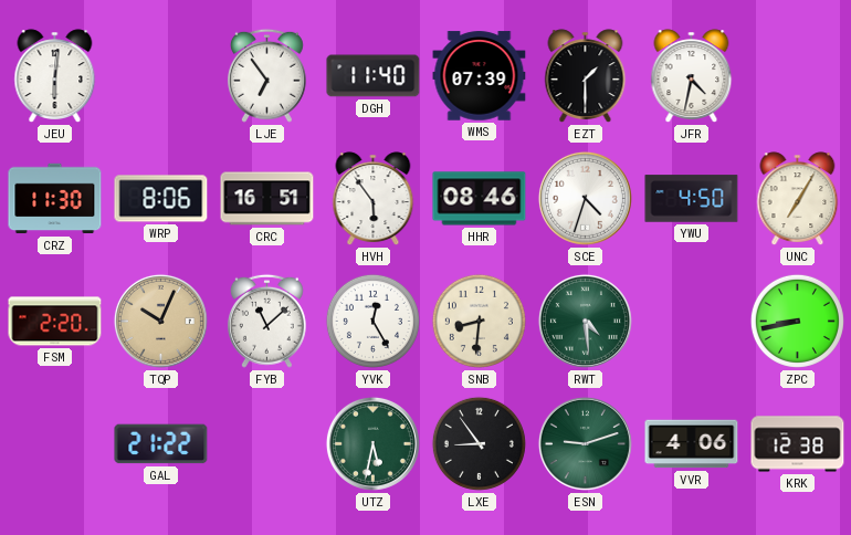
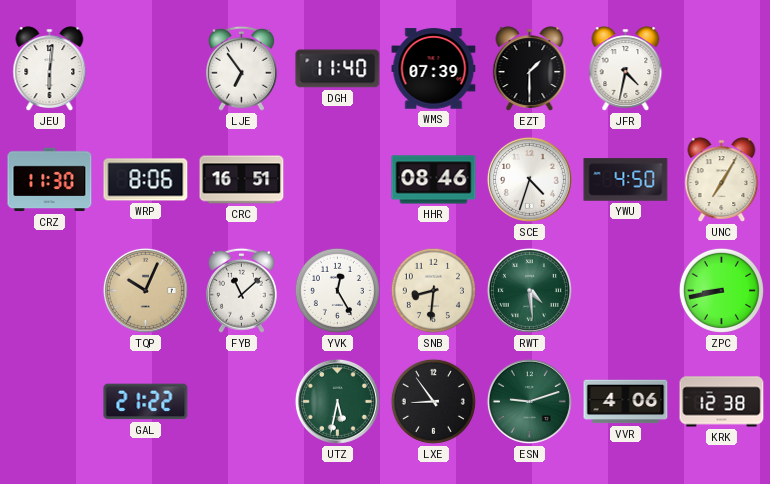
HVH: 5:54 -> none
FSM: 2:20 -> none
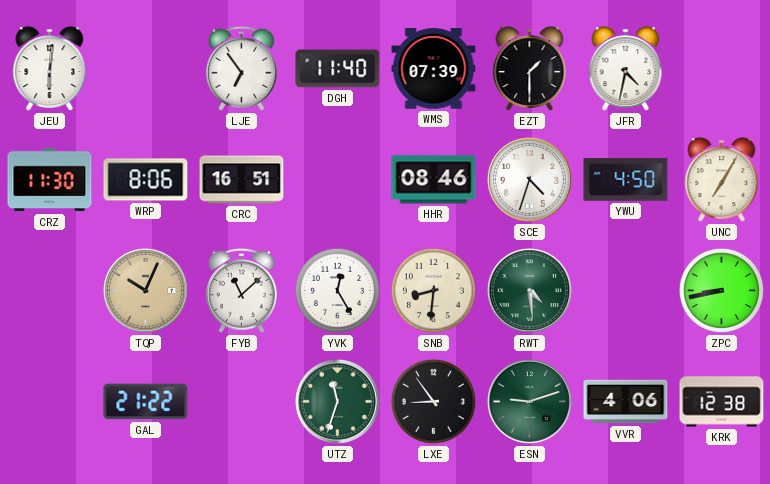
UTZ: 5:32 -> 11:33
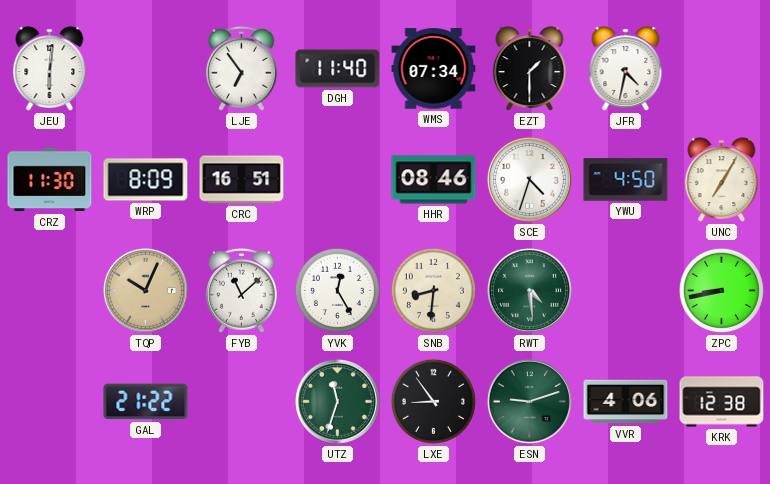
WMS: 07:39 -> 07:34
WRP: 8:06 -> 8:09
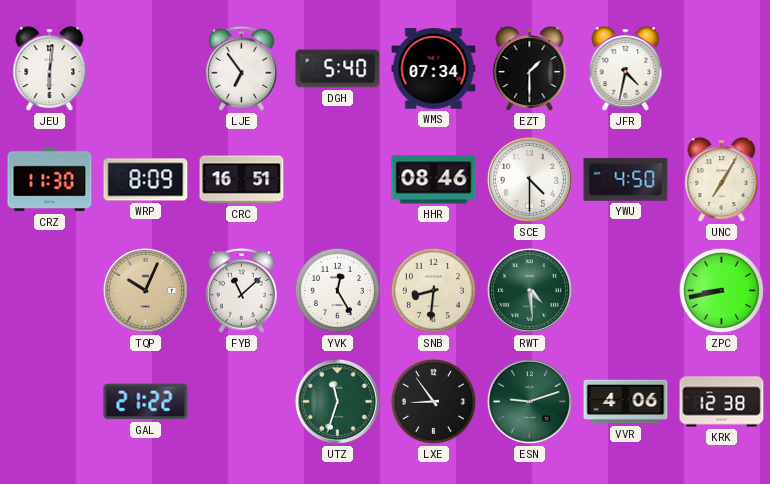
DGH: 11:40 -> 5:40
SCE: 4:33 -> 4:30
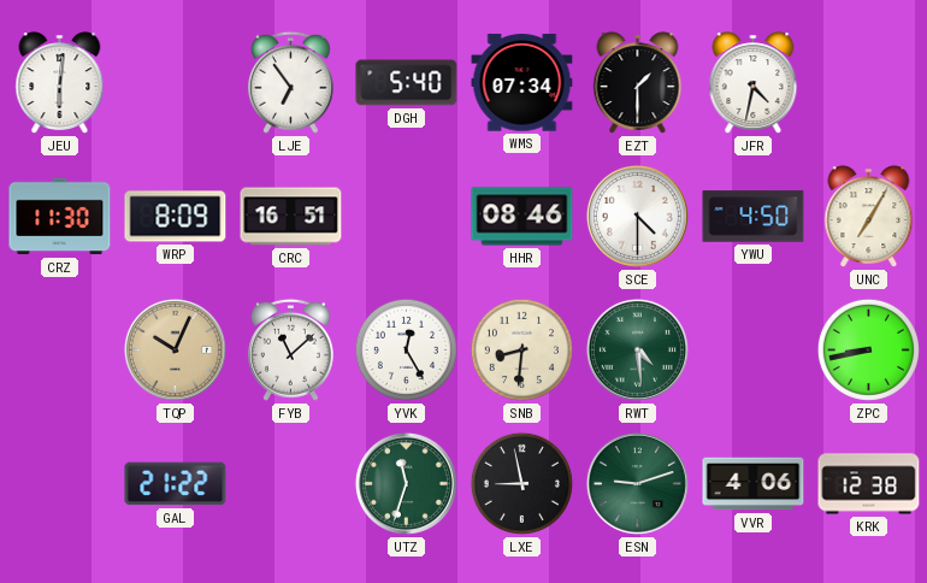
LXE: 8:54 -> 8:58
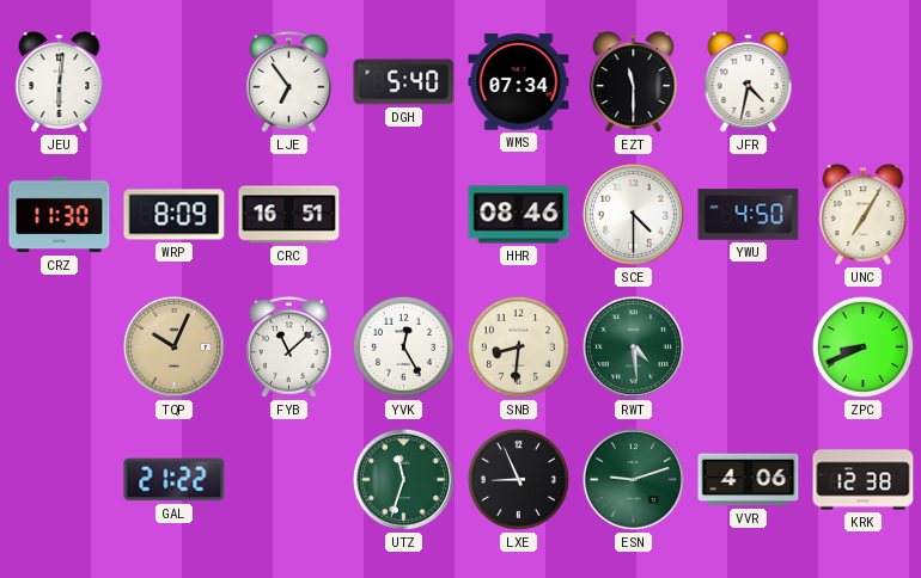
EZT: 1:30 -> 11:30
ZPC: 8:43 -> 8:41
LXE: 8:58 -> 8:56
